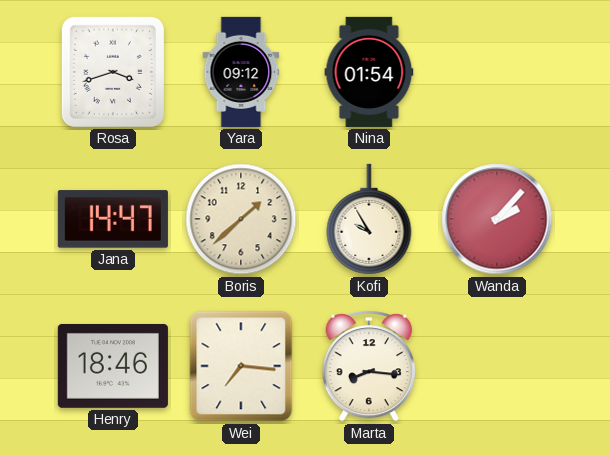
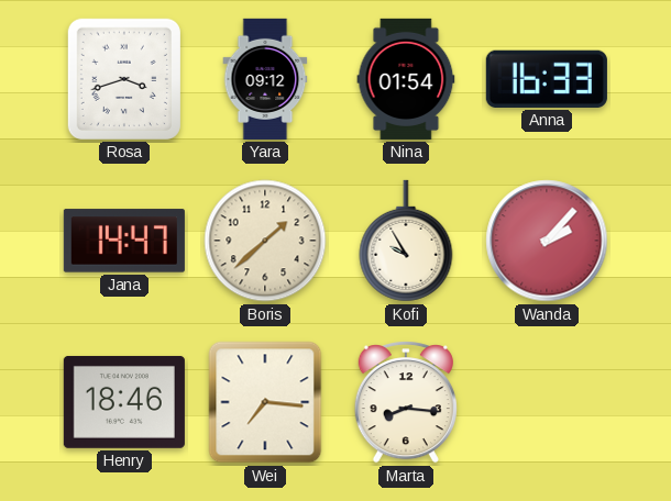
Anna: none -> 16:33
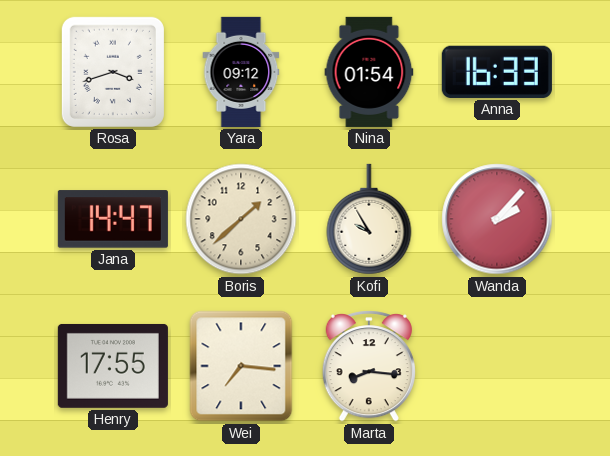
Henry: 18:46 -> 17:55
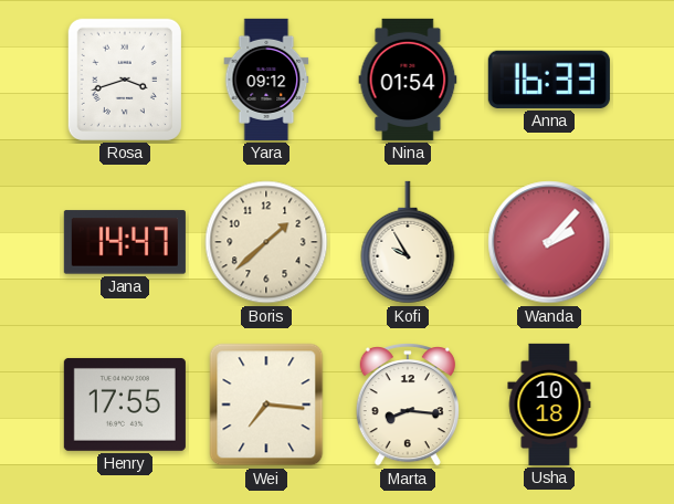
Usha: none -> 10:18
